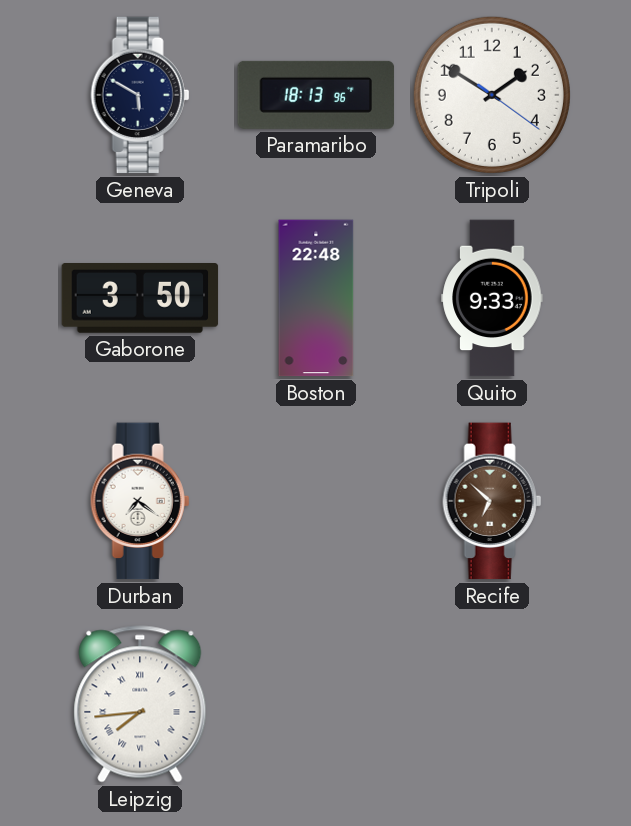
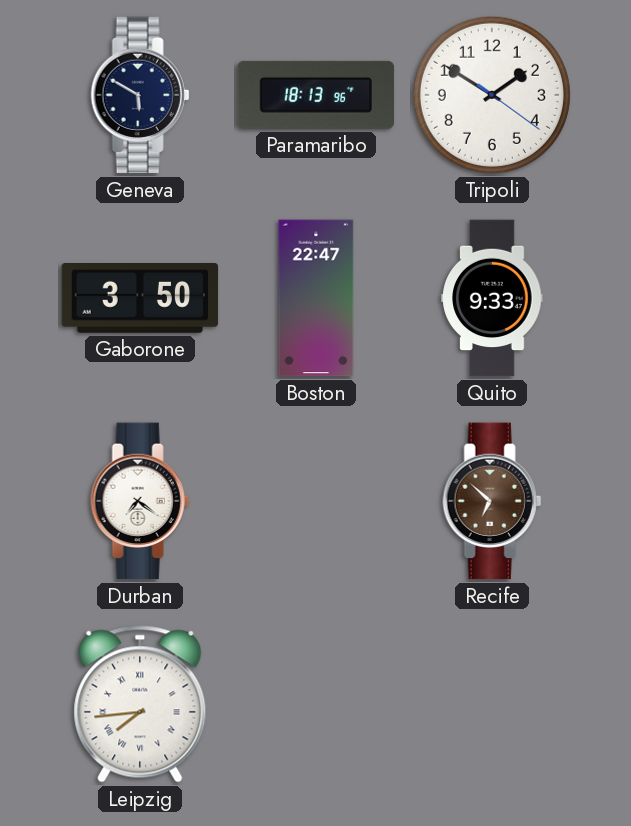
Boston: 22:48 -> 22:47
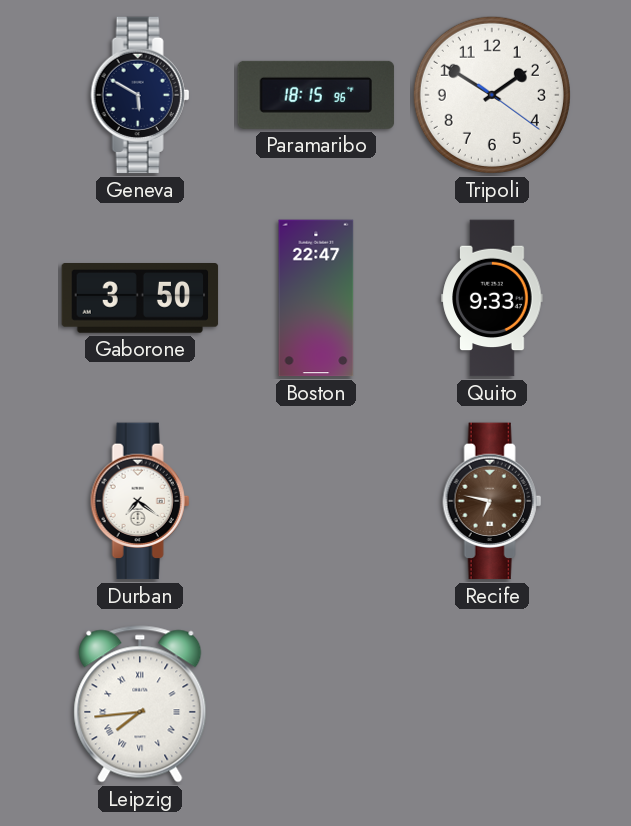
Paramaribo: 18:13 -> 18:15
Recife: 6:52 -> 6:47
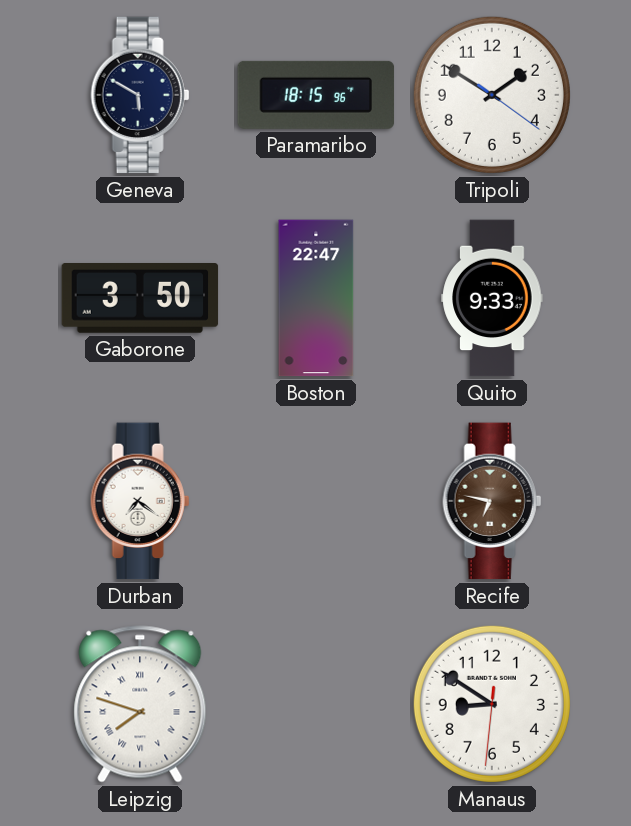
Leipzig: 7:44 -> 7:48
Manaus: none -> 8:50
